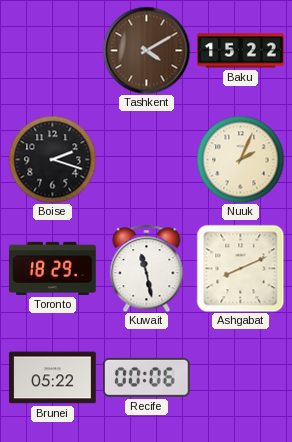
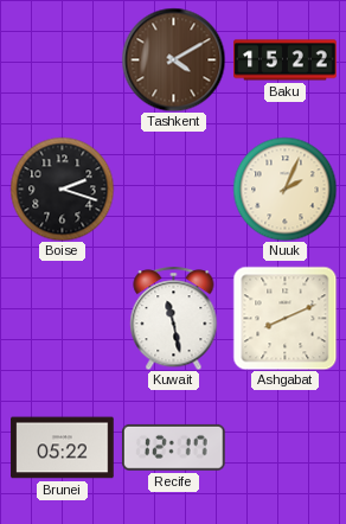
Toronto: 18:29 -> none
Recife: 00:06 -> 12:17
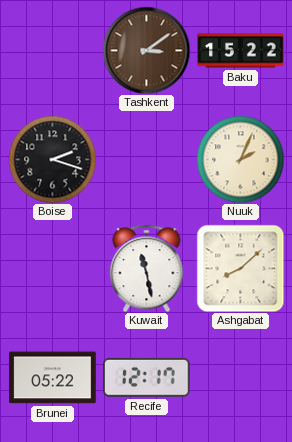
Tashkent: 4:10 -> 3:09
Ashgabat: 8:11 -> 8:08
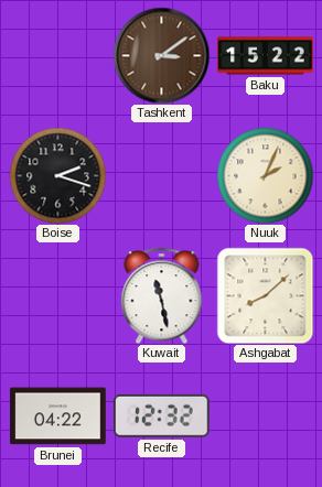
Brunei: 05:22 -> 04:22
Recife: 12:17 -> 12:32
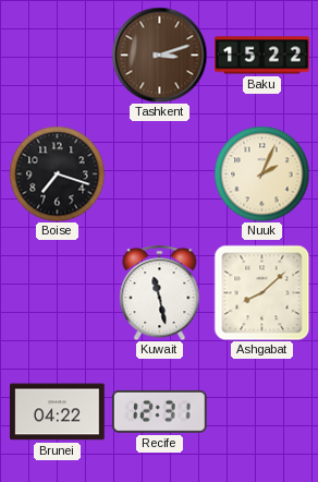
Tashkent: 3:09 -> 3:12
Boise: 2:18 -> 7:18
Recife: 12:32 -> 12:31
